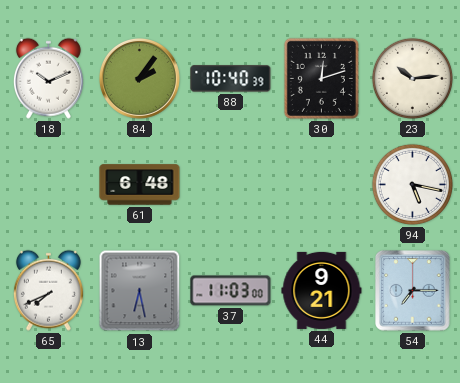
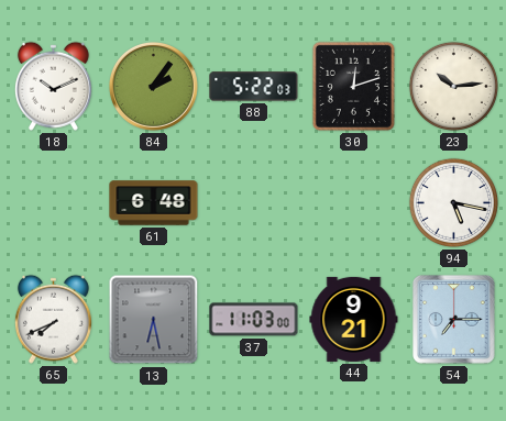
88: 10:40 -> 5:22
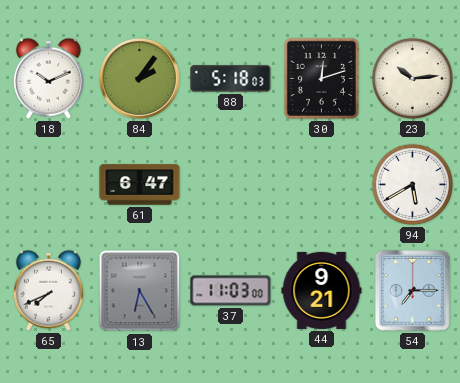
88: 5:22 -> 5:18
61: 6:48 -> 6:47
94: 5:17 -> 5:40
13: 6:28 -> 6:25
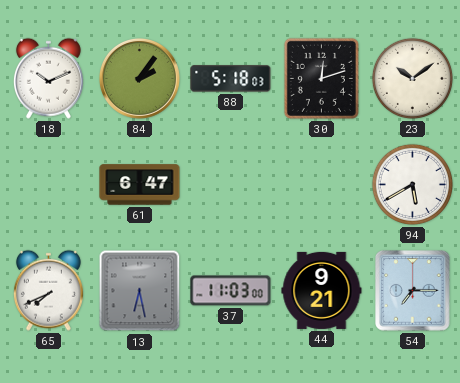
23: 10:14 -> 10:09
13: 6:25 -> 6:28
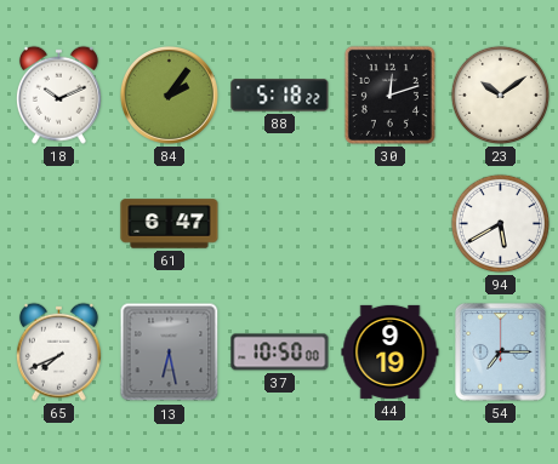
88: 5:18:03 -> 5:18:22
37: 11:03 -> 10:50
44: 9:21 -> 9:19
